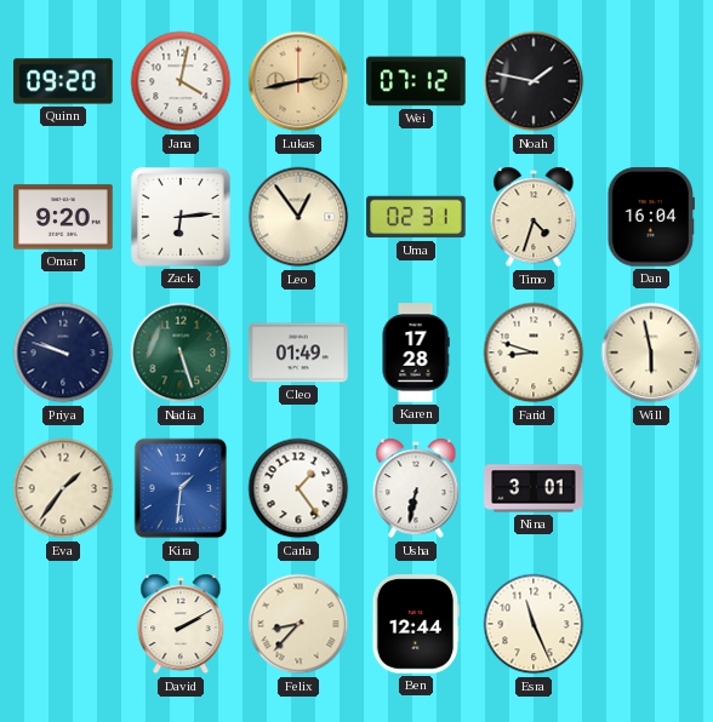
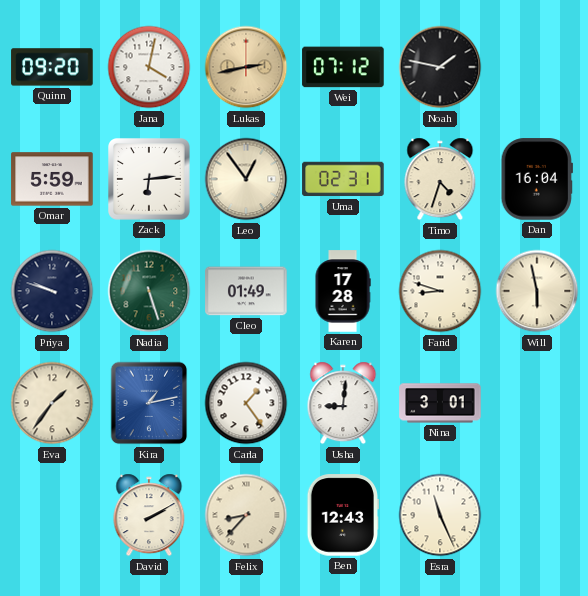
Omar: 9:20 -> 5:59
Kira: 1:31 -> 1:13
Usha: 6:32 -> 9:01
Ben: 12:44 -> 12:43
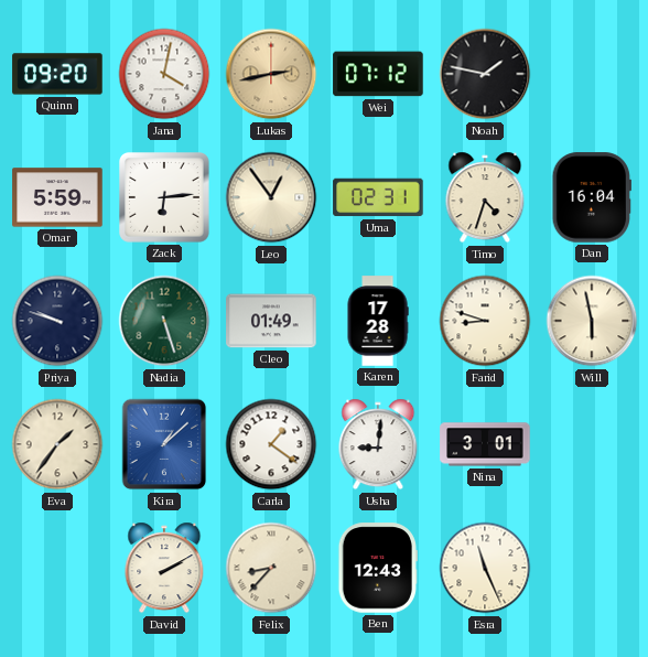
Kira: 1:13 -> 1:08
Carla: 1:24 -> 1:21
